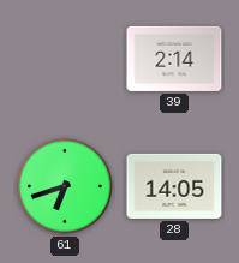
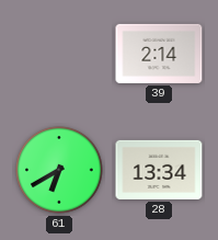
61: 6:42 -> 6:40
28: 14:05 -> 13:34
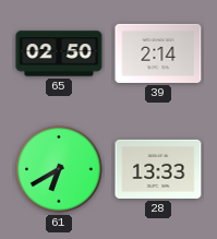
65: none -> 02:50
28: 13:34 -> 13:33
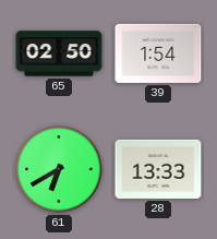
39: 2:14 -> 1:54
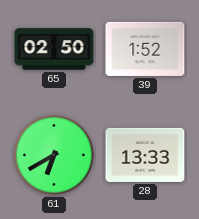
39: 1:54 -> 1:52
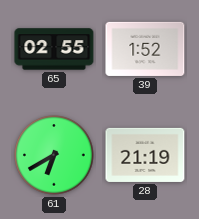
65: 02:50 -> 02:55
28: 13:33 -> 21:19
